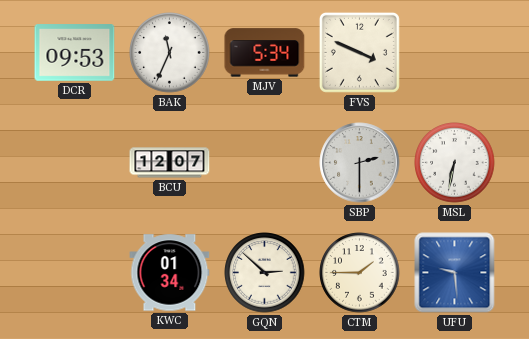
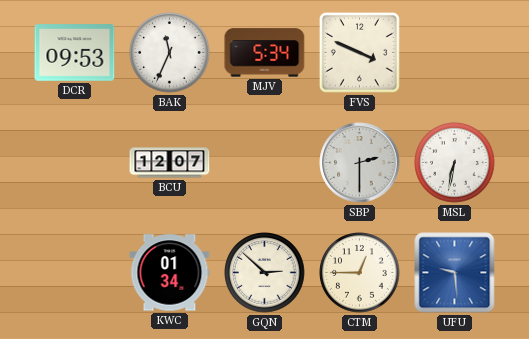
CTM: 1:45 -> 12:45
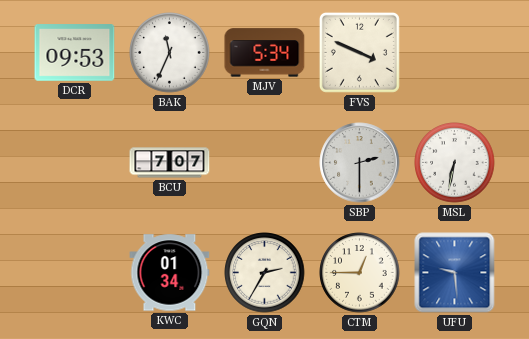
BCU: 12:07 -> 7:07
GQN: 2:52 -> 2:35
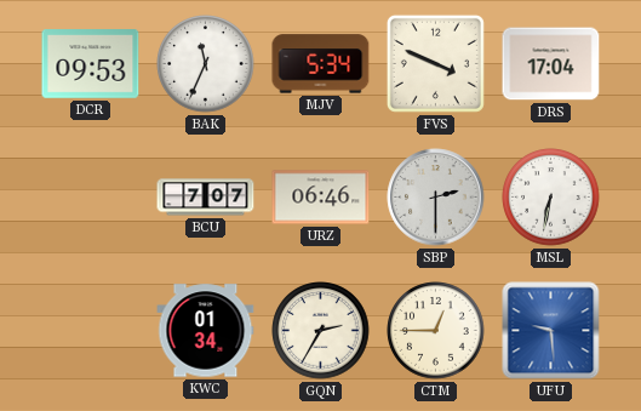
DRS: none -> 17:04
URZ: none -> 06:46
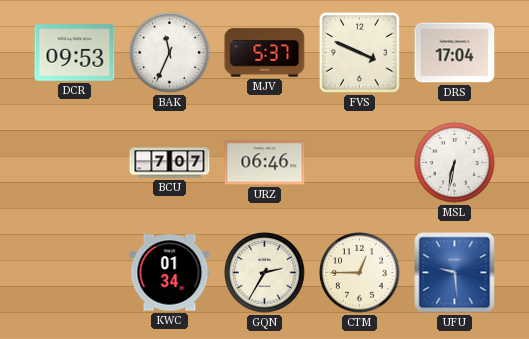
MJV: 5:34 -> 5:37
SBP: 2:30 -> none
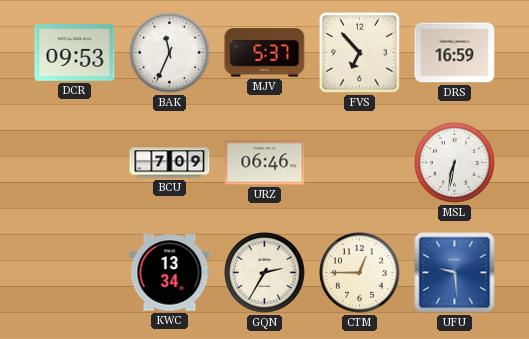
FVS: 3:49 -> 6:53
DRS: 17:04 -> 16:59
BCU: 7:07 -> 7:09
KWC: 01:34 -> 13:34
